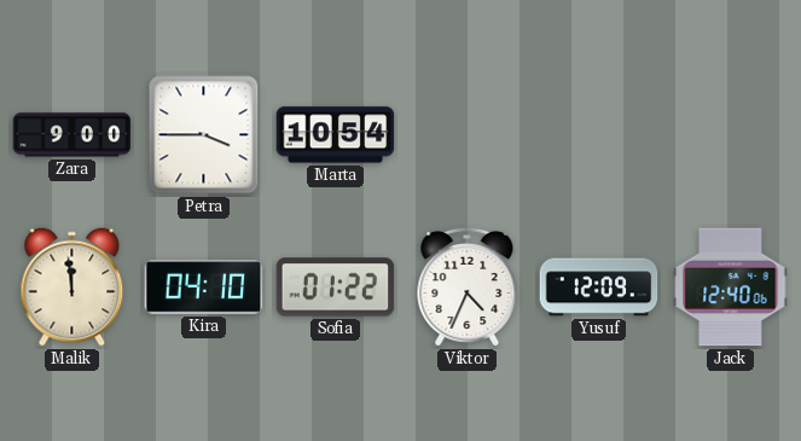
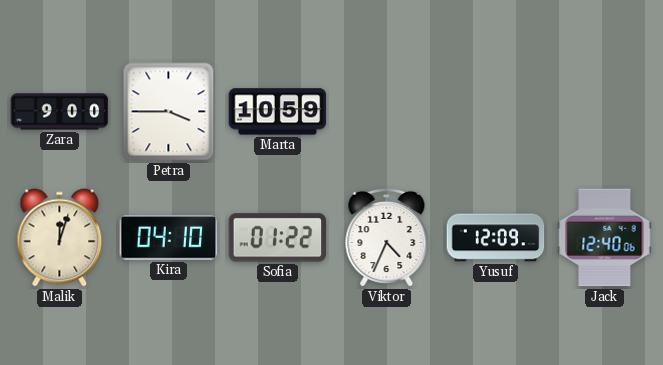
Marta: 10:54 -> 10:59
Malik: 11:59 -> 12:03
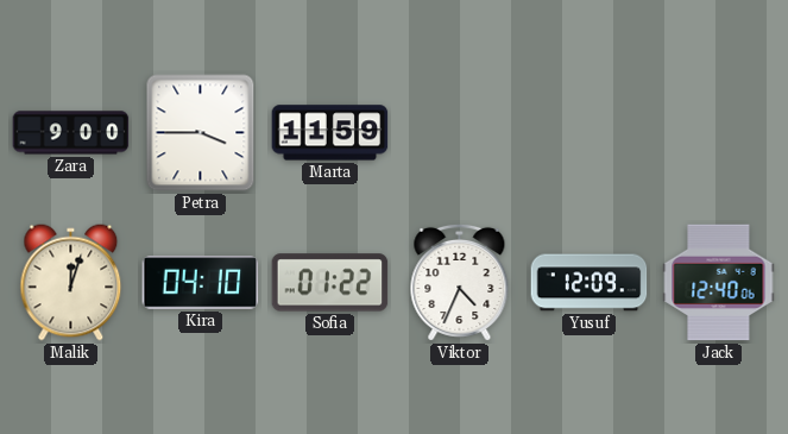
Marta: 10:59 -> 11:59
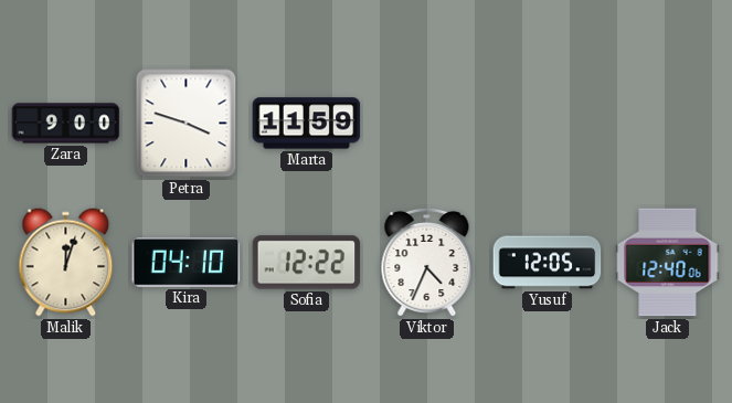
Petra: 3:45 -> 3:48
Sofia: 01:22 -> 12:22
Yusuf: 12:09 -> 12:05
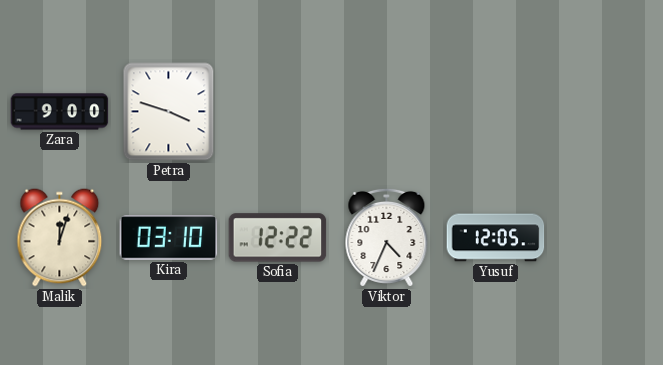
Marta: 11:59 -> none
Kira: 04:10 -> 03:10
Jack: 12:40 -> none
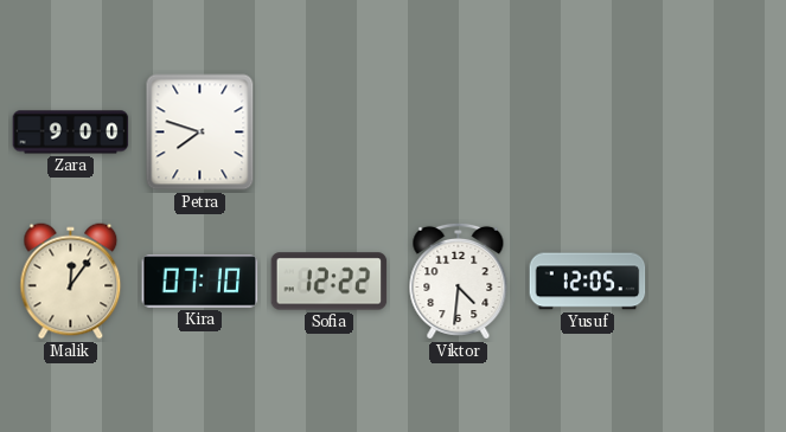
Petra: 3:48 -> 7:48
Malik: 12:03 -> 12:06
Kira: 03:10 -> 07:10
Viktor: 4:34 -> 4:31
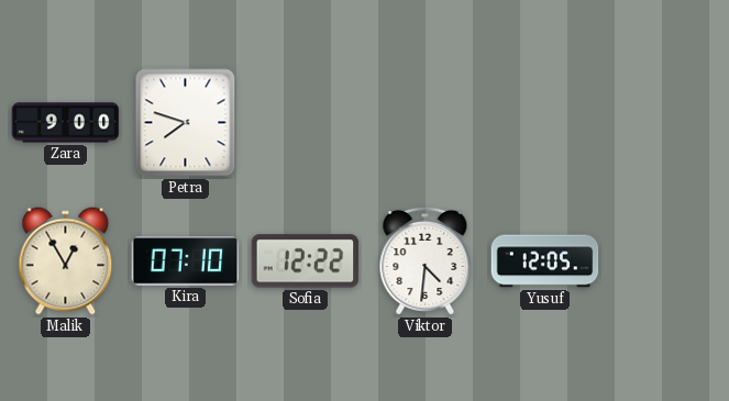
Malik: 12:06 -> 12:55
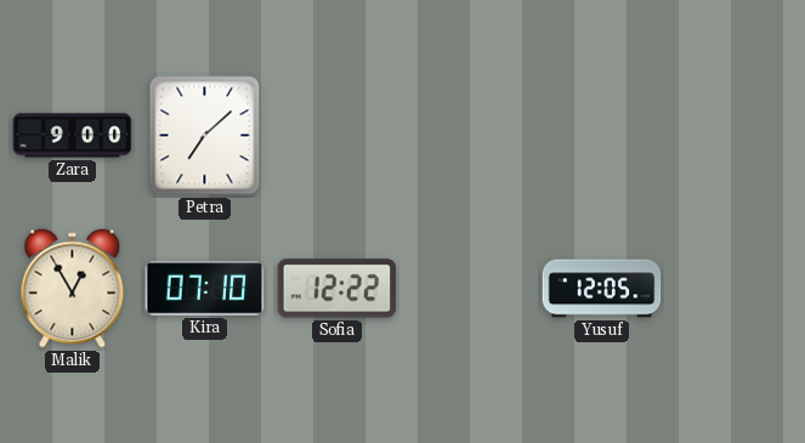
Petra: 7:48 -> 7:08
Viktor: 4:31 -> none
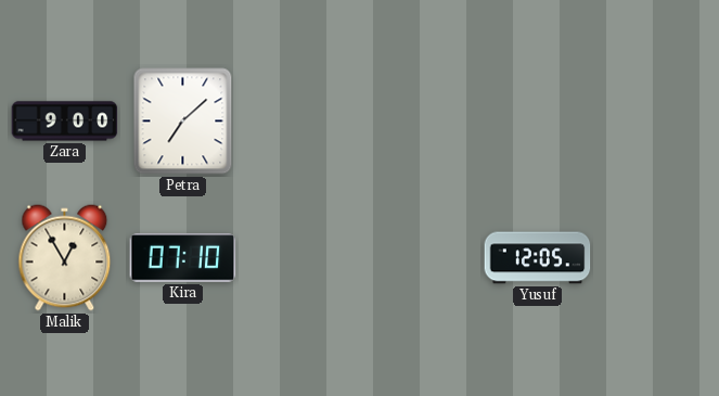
Sofia: 12:22 -> none
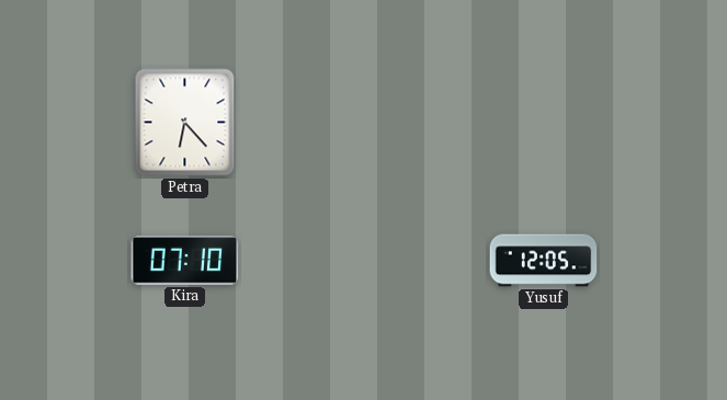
Zara: 9:00 -> none
Petra: 7:08 -> 6:23
Malik: 12:55 -> none
